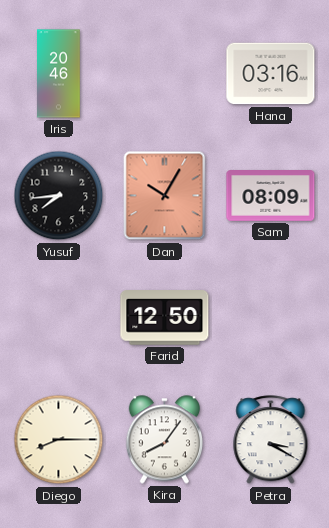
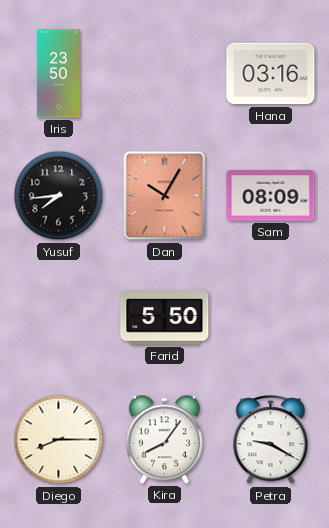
Iris: 20:46 -> 23:50
Farid: 12:50 -> 5:50
Petra: 3:20 -> 9:20
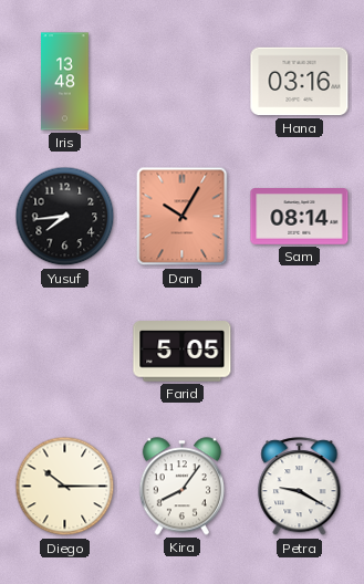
Iris: 23:50 -> 13:48
Sam: 08:09 -> 08:14
Farid: 5:50 -> 5:05
Diego: 8:15 -> 10:15
